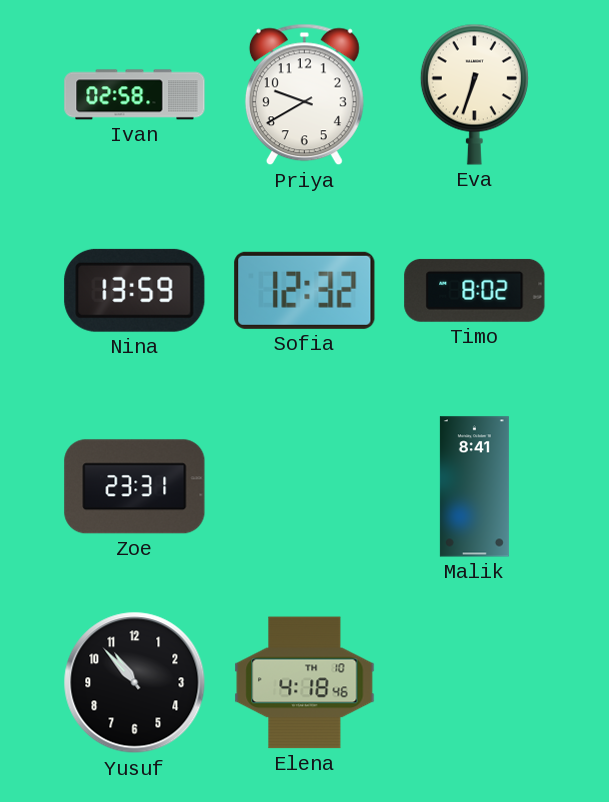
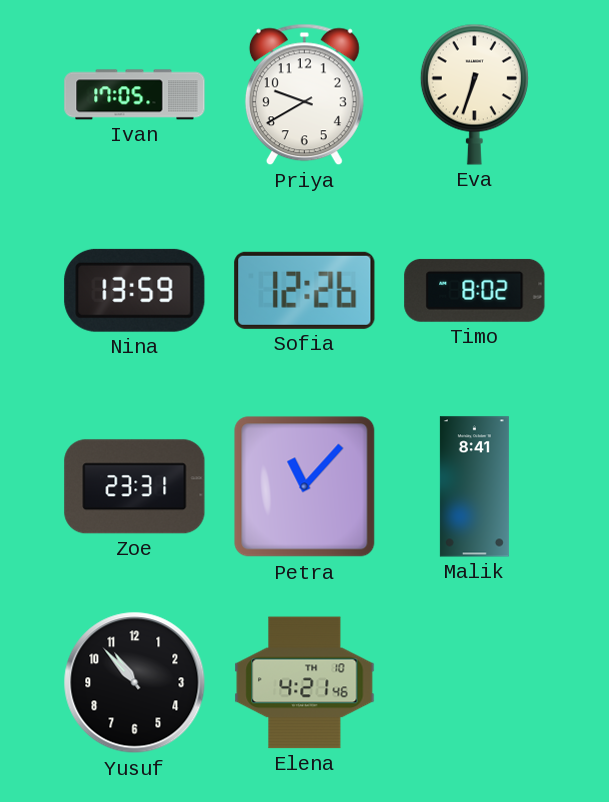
Ivan: 02:58 -> 17:05
Sofia: 12:32 -> 12:26
Petra: none -> 11:07
Elena: 4:18 -> 4:21
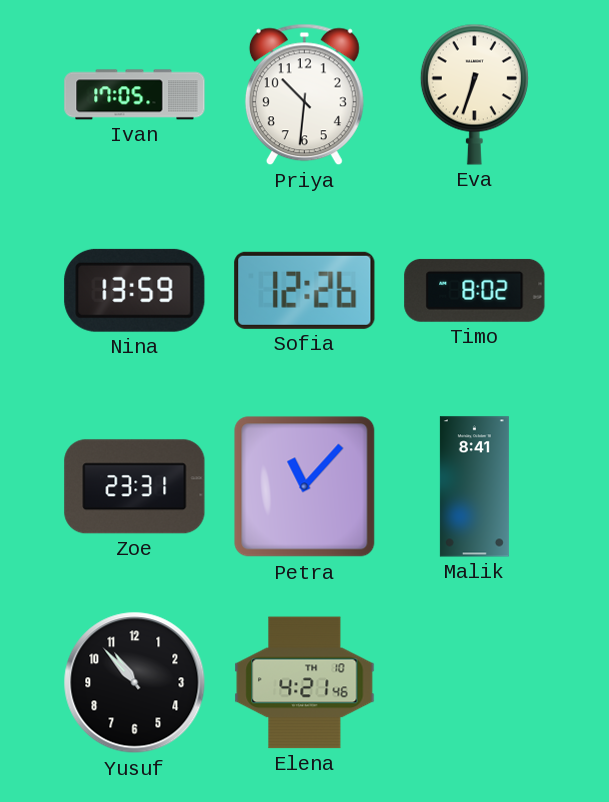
Priya: 9:40 -> 10:31
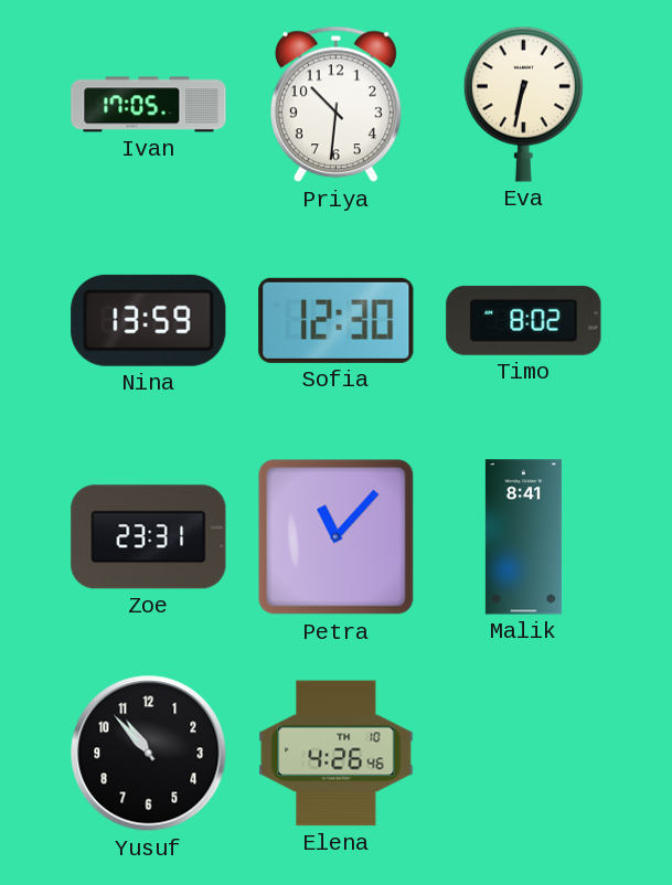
Eva: 6:33 -> 6:32
Sofia: 12:26 -> 12:30
Elena: 4:21 -> 4:26
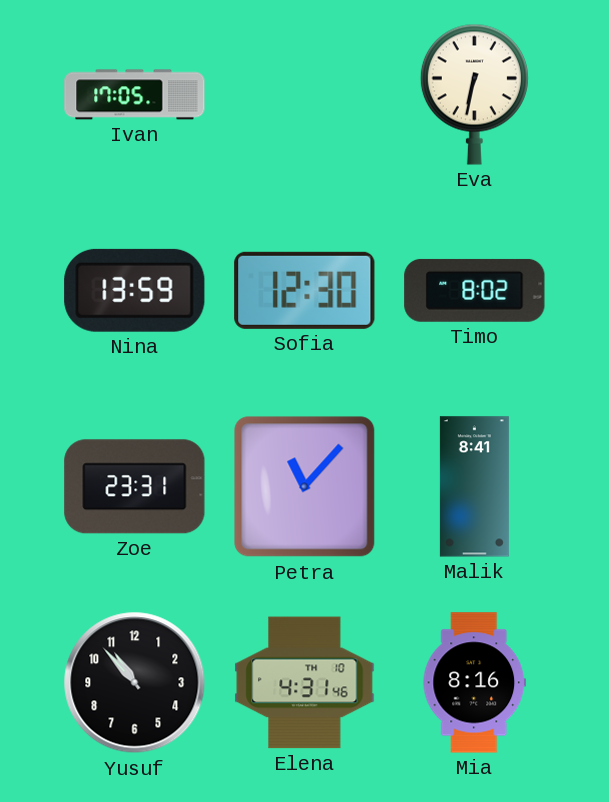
Priya: 10:31 -> none
Elena: 4:26 -> 4:31
Mia: none -> 8:16
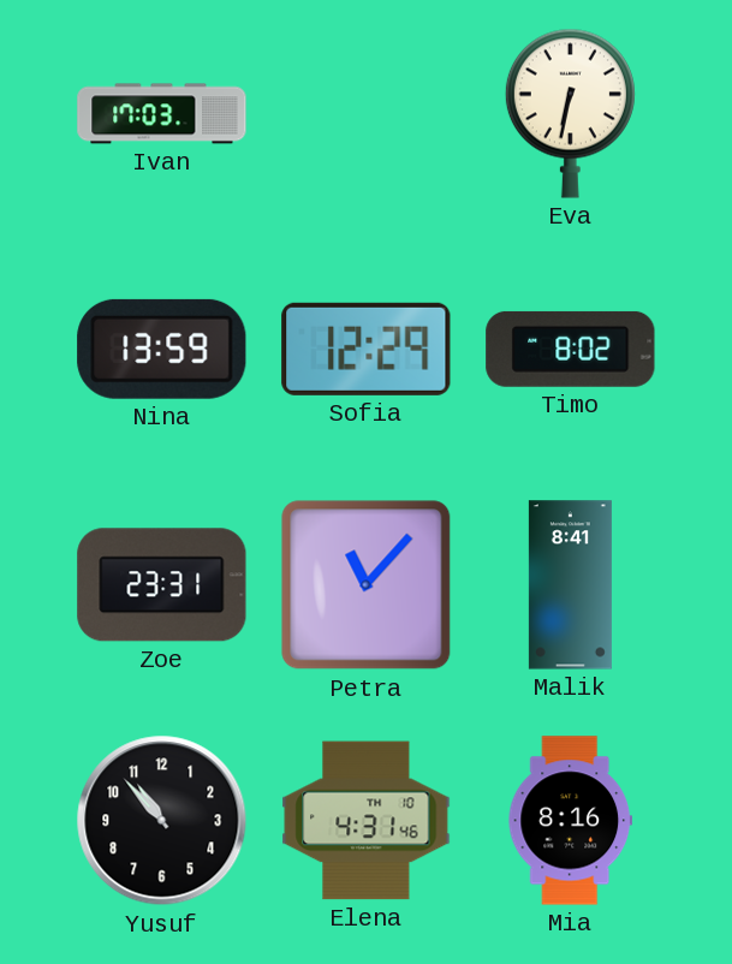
Ivan: 17:05 -> 17:03
Sofia: 12:30 -> 12:29
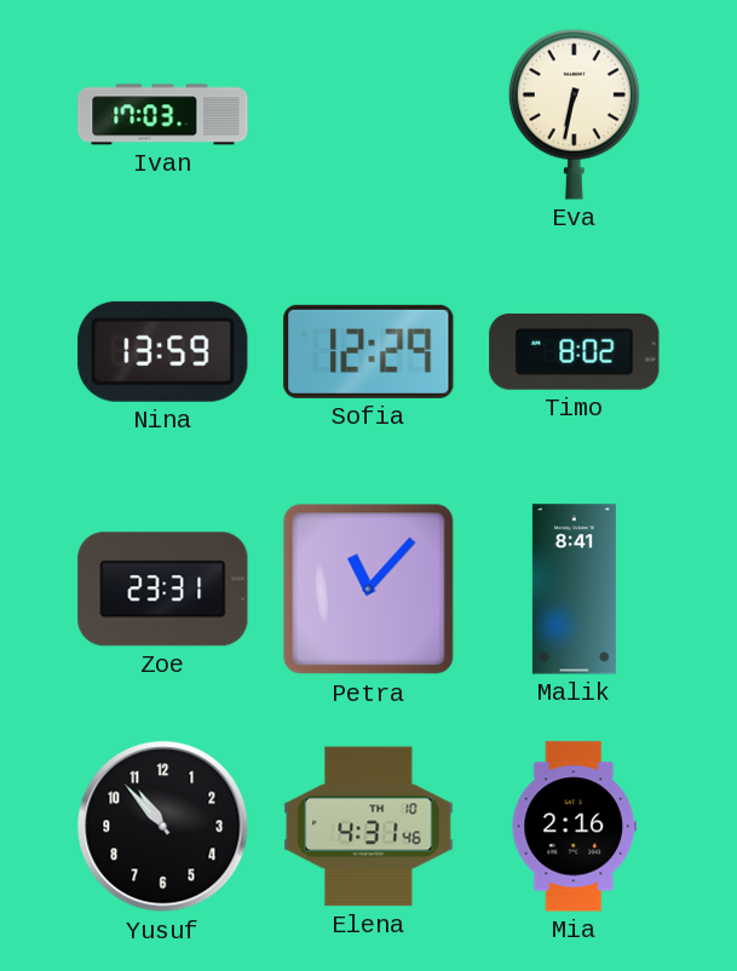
Mia: 8:16 -> 2:16
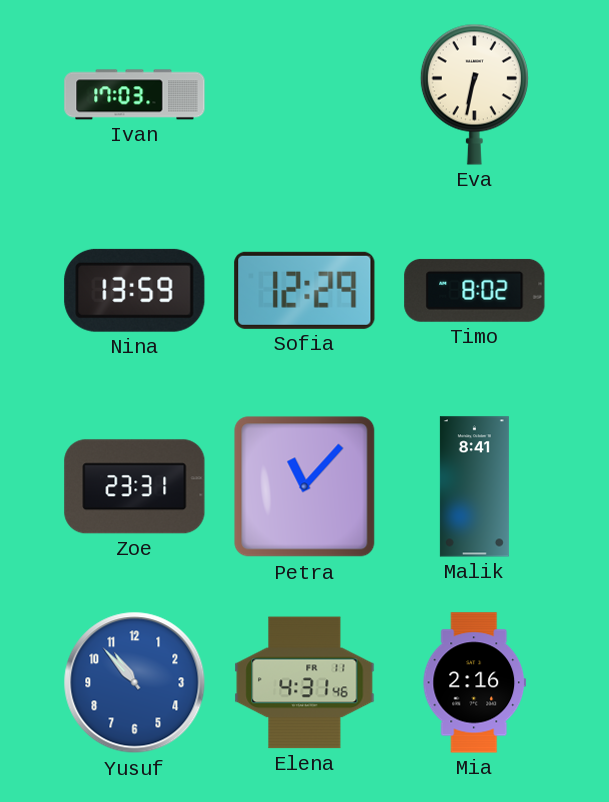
Yusuf dial: black -> blue
Elena date: TH 10 -> FR 11
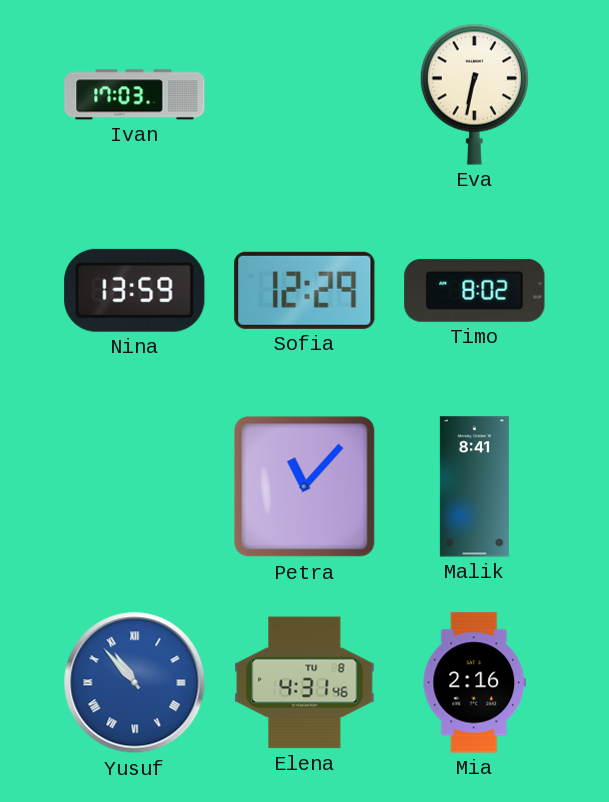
Zoe: 23:31 -> none
Yusuf numerals: Arabic -> Roman
Elena date: FR 11 -> TU 8
